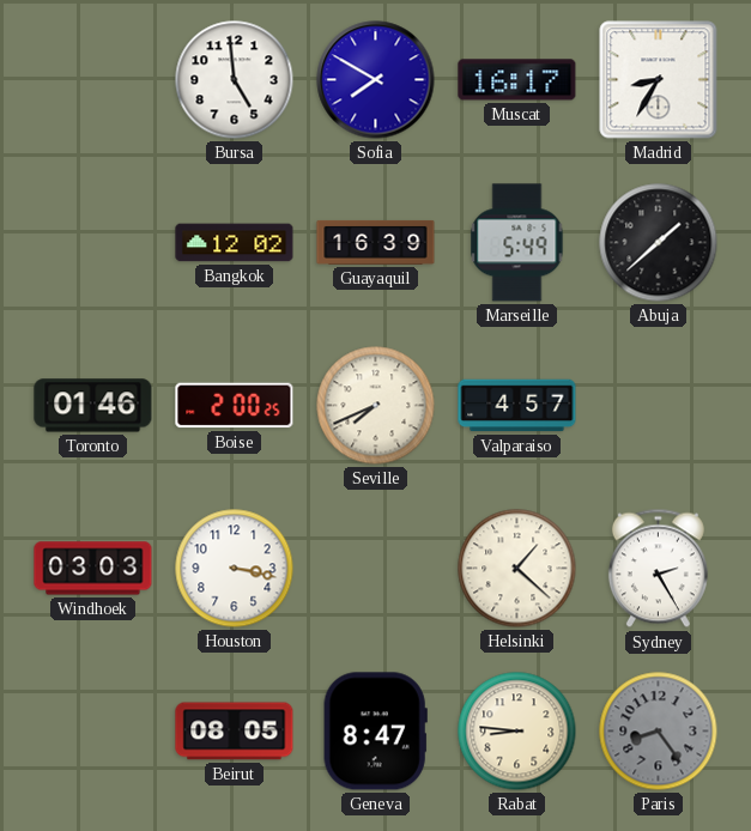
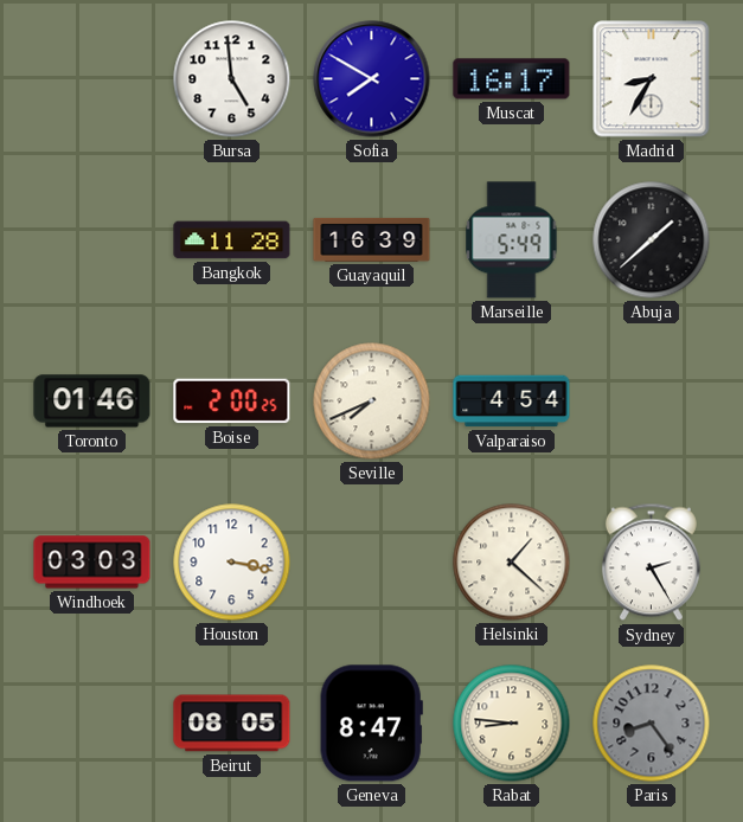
Bangkok: 12:02 -> 11:28
Valparaiso: 4:57 -> 4:54
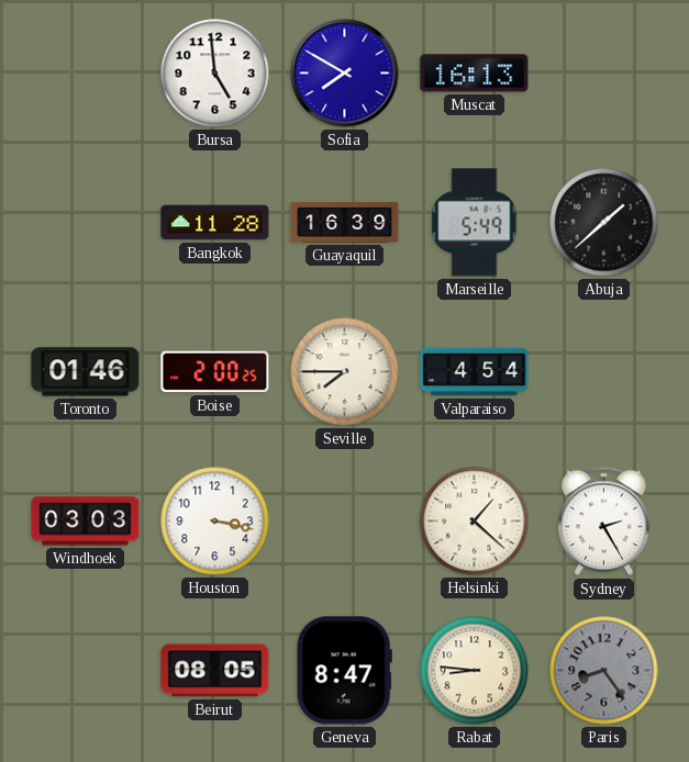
Muscat: 16:17 -> 16:13
Madrid: 8:35 -> none
Seville: 7:41 -> 7:45
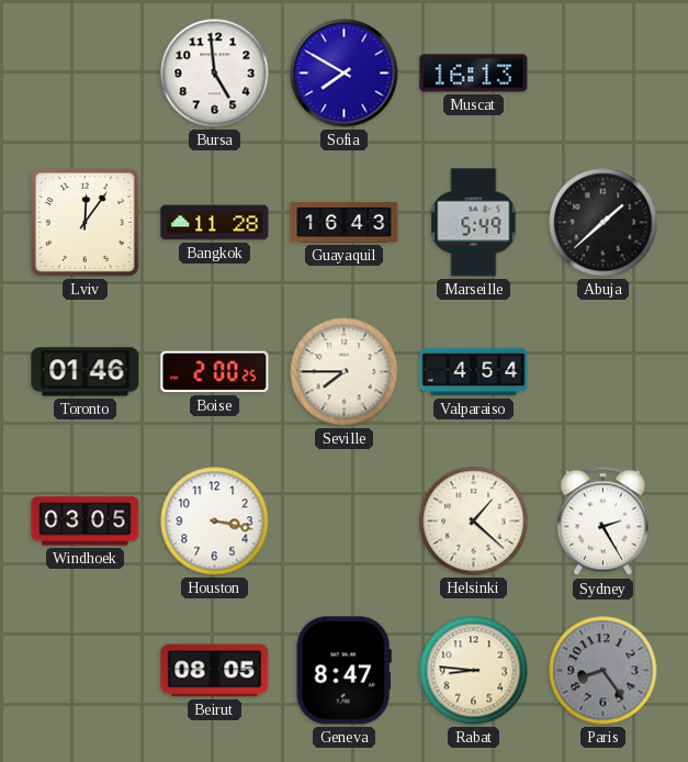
Lviv: none -> 12:06
Guayaquil: 16:39 -> 16:43
Windhoek: 03:03 -> 03:05
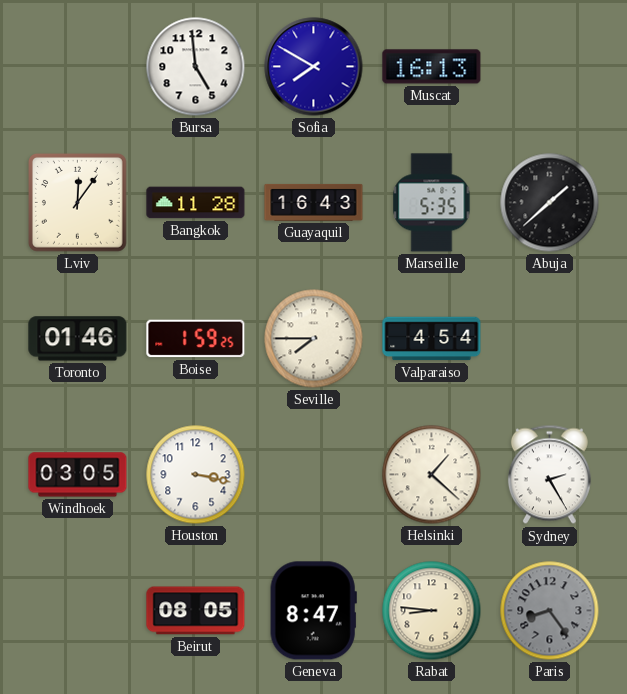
Marseille: 5:49 -> 5:35
Boise: 2:00 -> 1:59
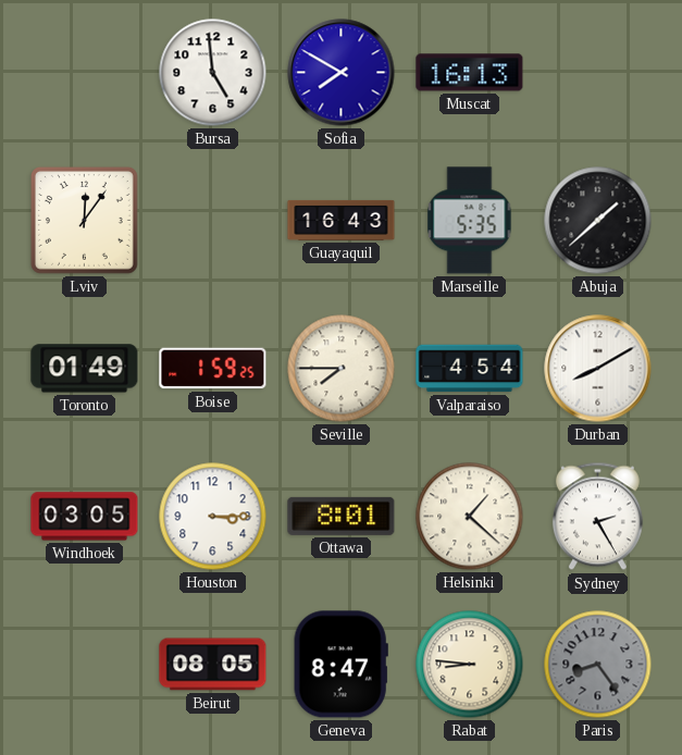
Bangkok: 11:28 -> none
Toronto: 01:46 -> 01:49
Durban: none -> 8:10
Houston: 3:17 -> 3:15
Ottawa: none -> 8:01
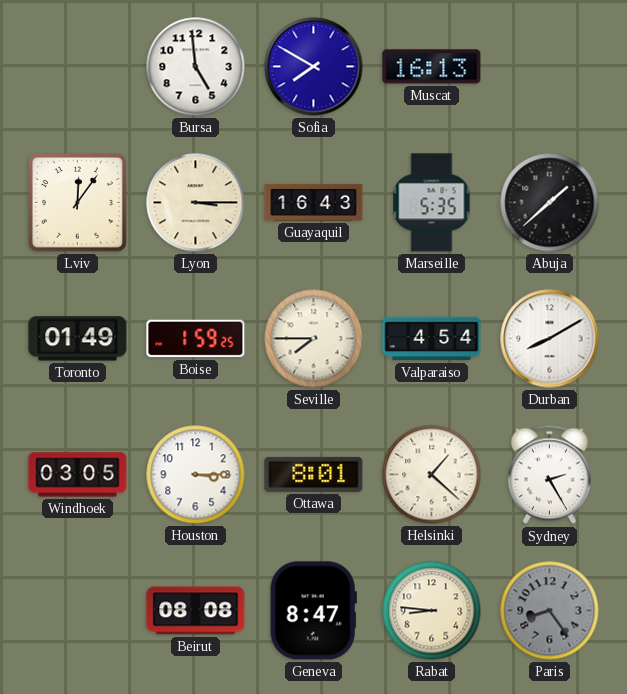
Lyon: none -> 3:15
Beirut: 08:05 -> 08:08
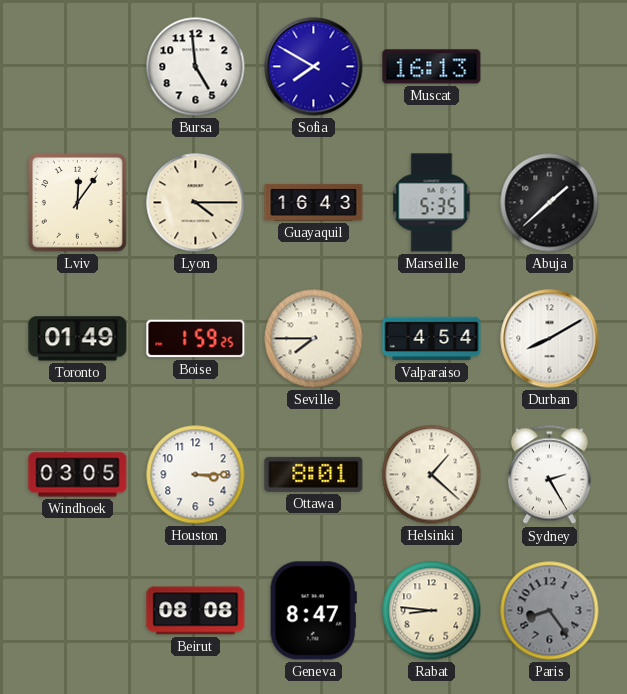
Lyon: 3:15 -> 4:15
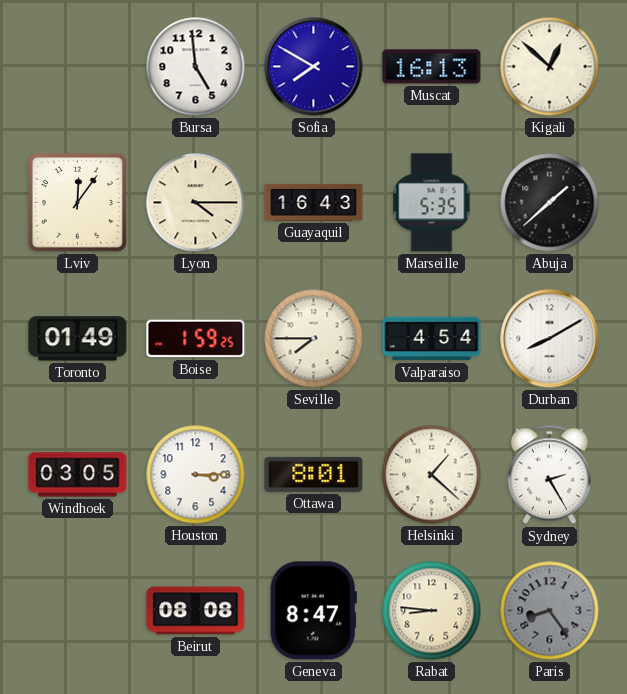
Kigali: none -> 12:52
